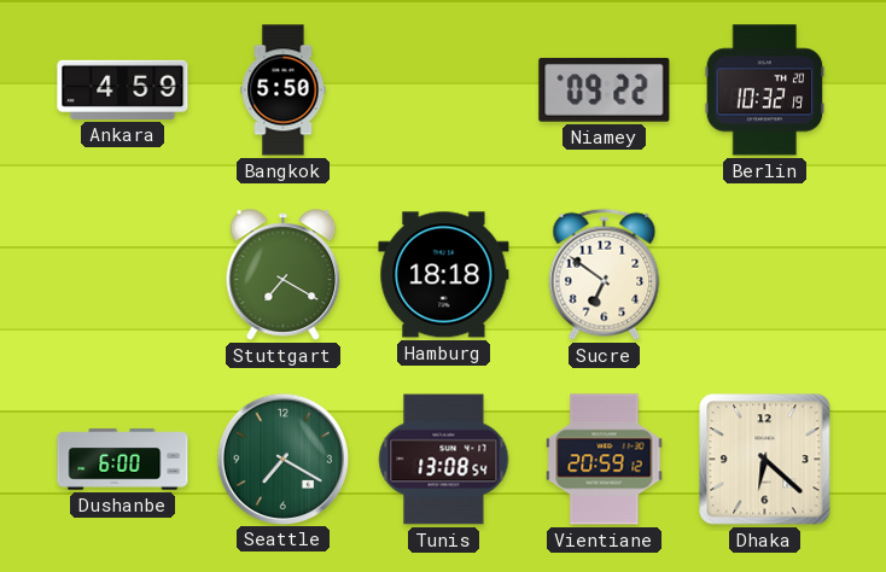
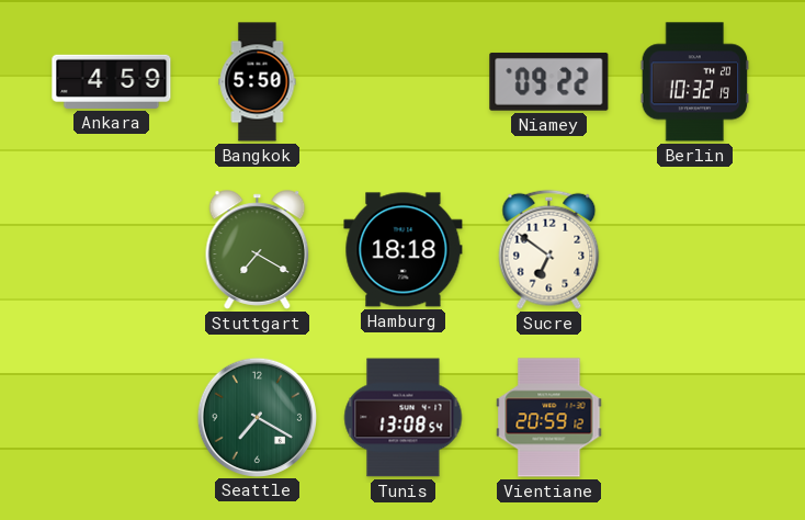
Dushanbe: 6:00 -> none
Dhaka: 6:22 -> none
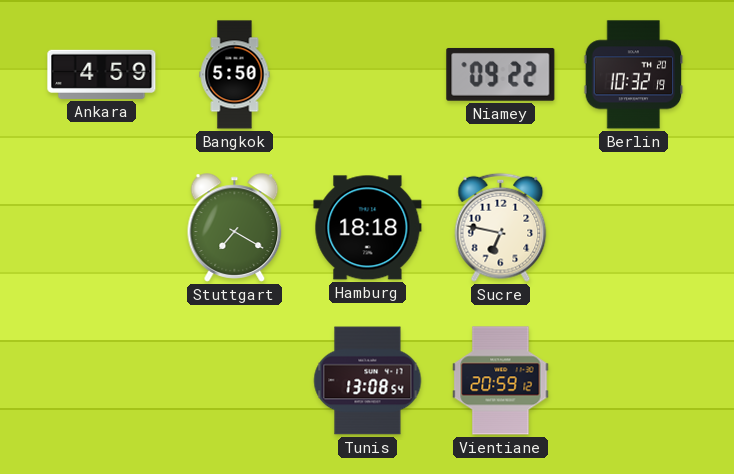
Sucre: 6:51 -> 6:47
Seattle: 7:20 -> none
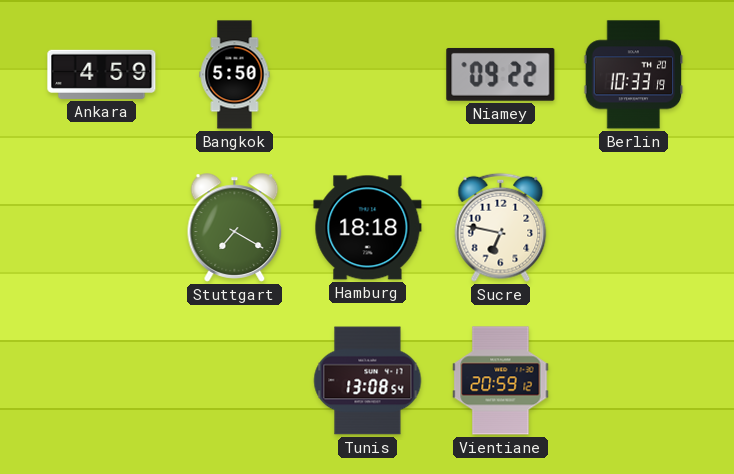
Berlin: 10:32 -> 10:33
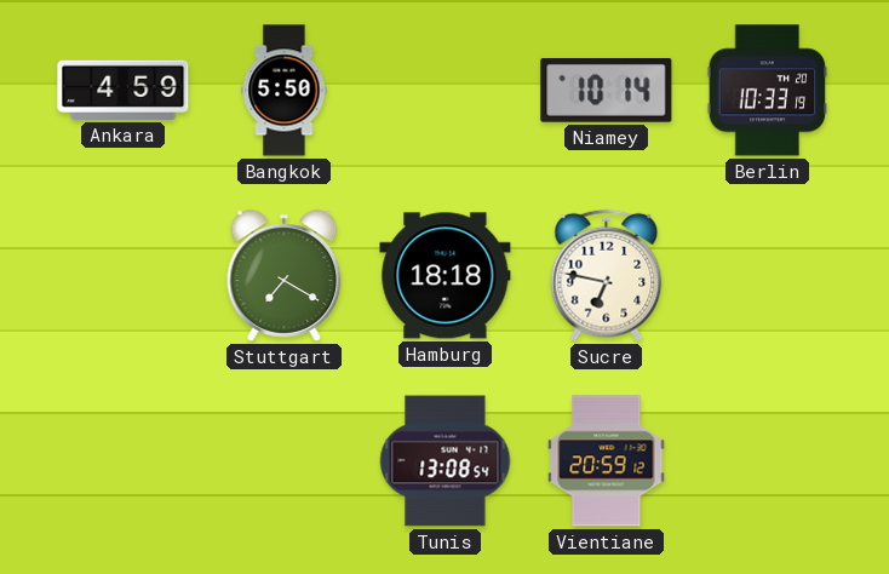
Niamey: 09:22 -> 10:14
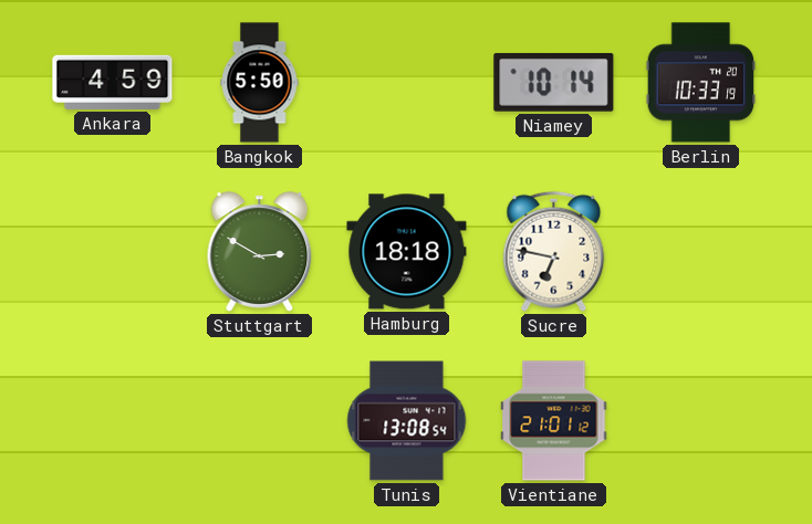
Stuttgart: 7:20 -> 2:50
Vientiane: 20:59 -> 21:01
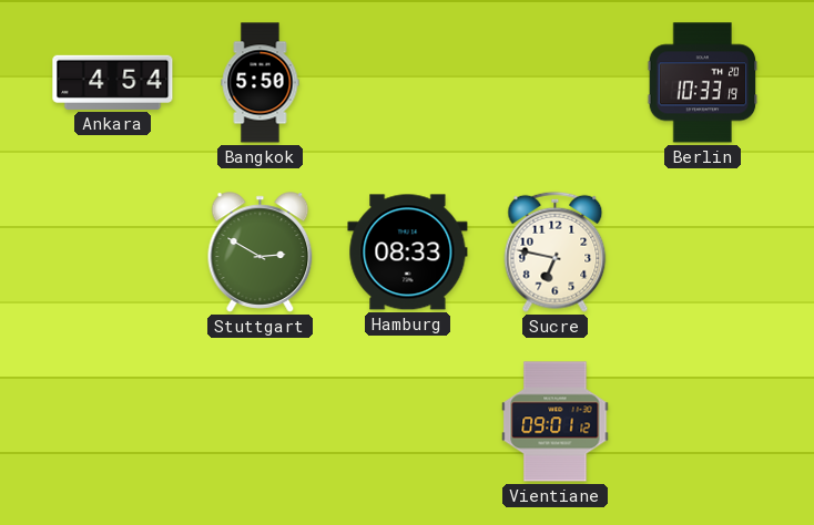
Ankara: 4:59 -> 4:54
Niamey: 10:14 -> none
Hamburg: 18:18 -> 08:33
Tunis: 13:08 -> none
Vientiane: 21:01 -> 09:01
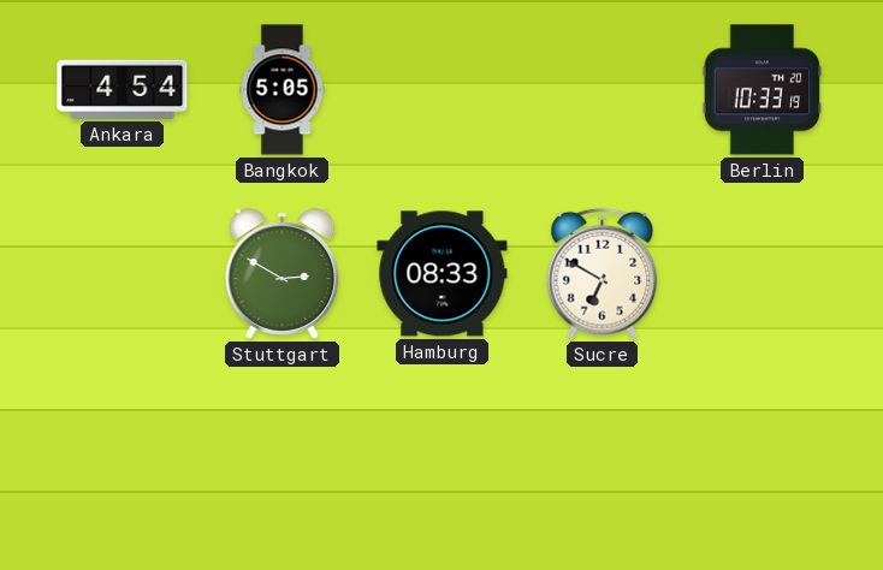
Bangkok: 5:50 -> 5:05
Sucre: 6:47 -> 6:50
Vientiane: 09:01 -> none
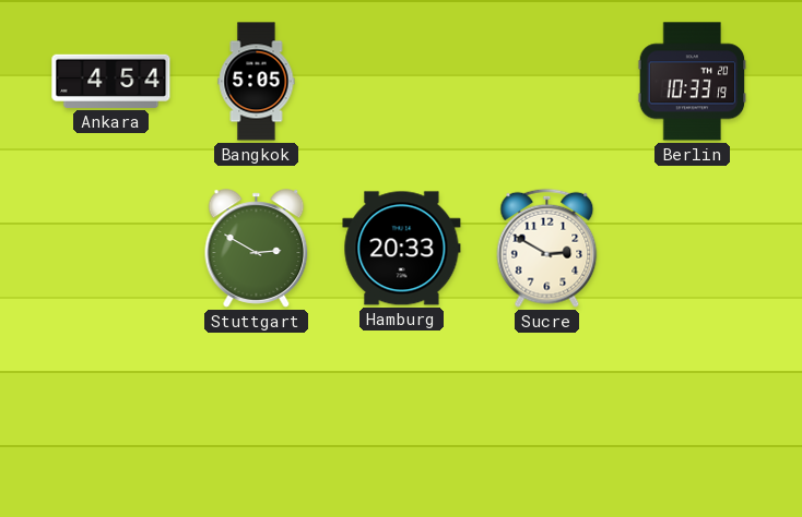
Hamburg: 08:33 -> 20:33
Sucre: 6:50 -> 2:50
